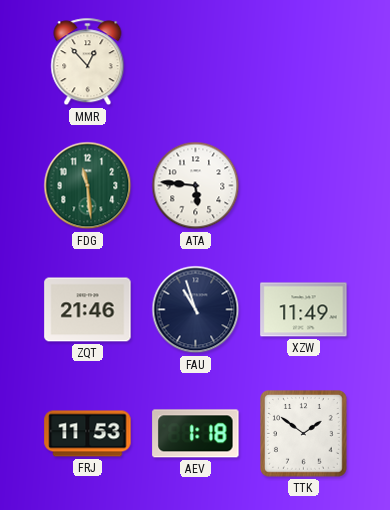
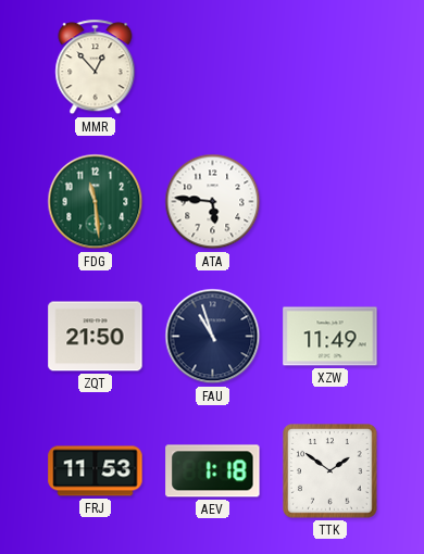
ZQT: 21:46 -> 21:50
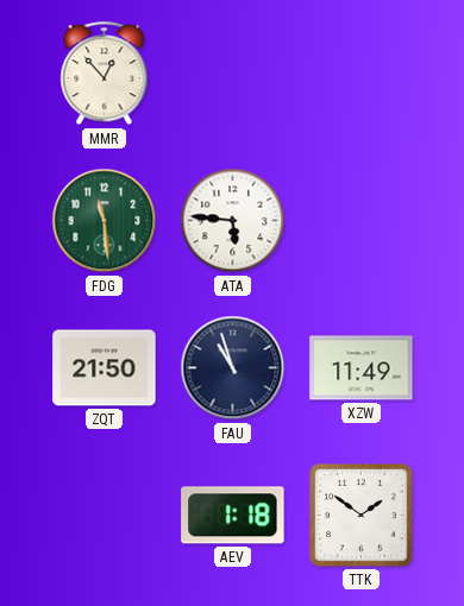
FRJ: 11:53 -> none
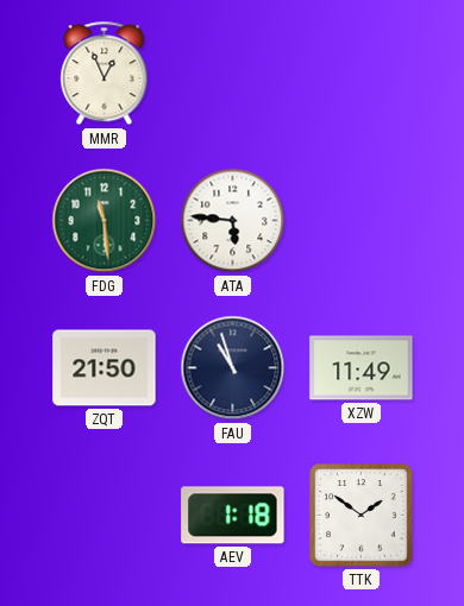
MMR: 12:53 -> 12:56
